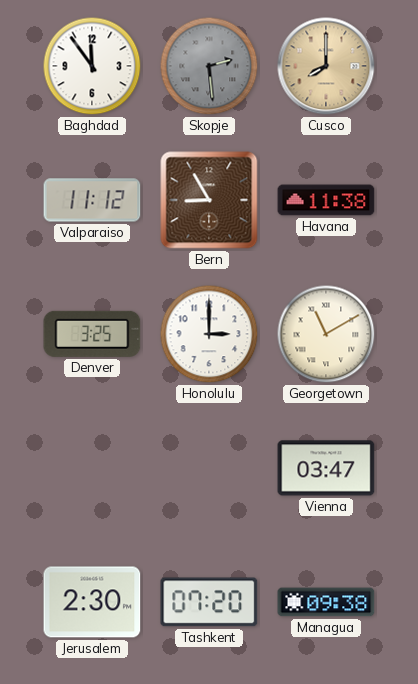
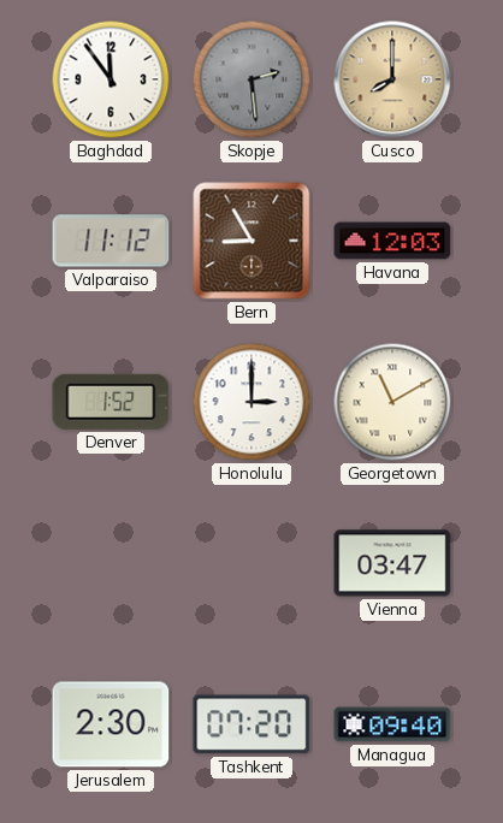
Havana: 11:38 -> 12:03
Denver: 3:25 -> 1:52
Managua: 09:38 -> 09:40
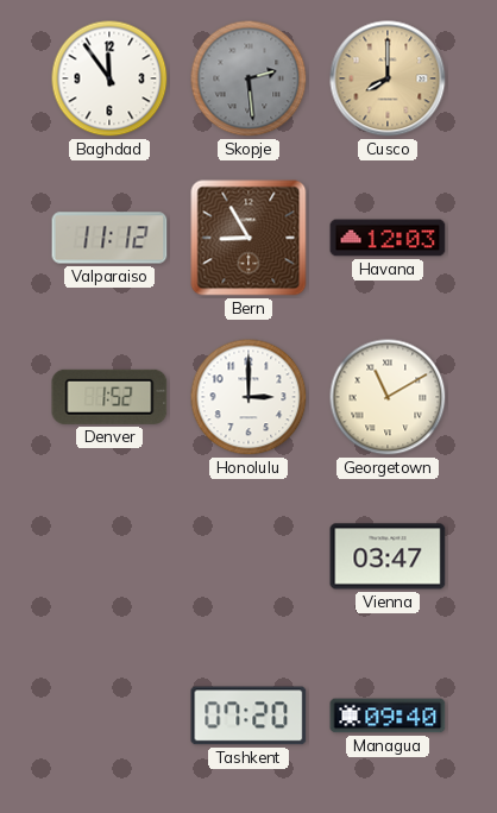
Jerusalem: 2:30 -> none
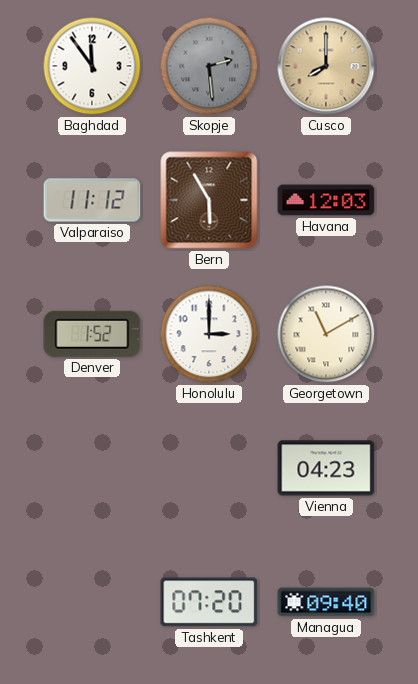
Bern: 8:55 -> 5:55
Vienna: 03:47 -> 04:23
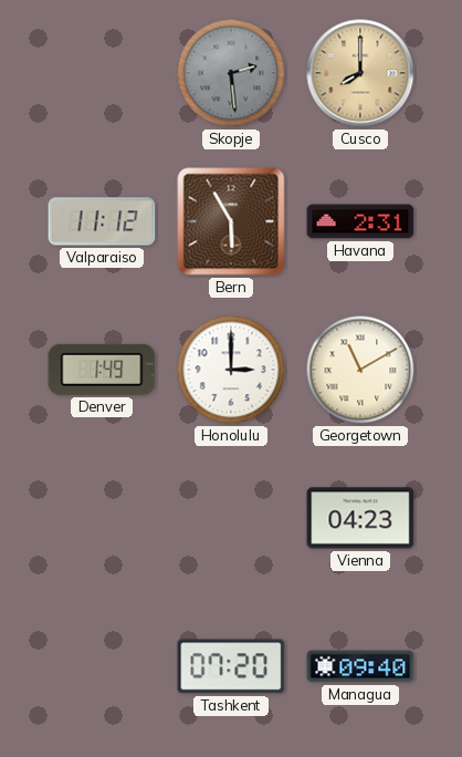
Baghdad: 11:54 -> none
Havana: 12:03 -> 2:31
Denver: 1:52 -> 1:49
